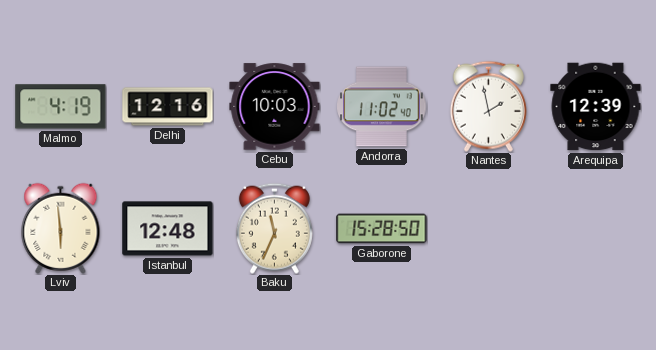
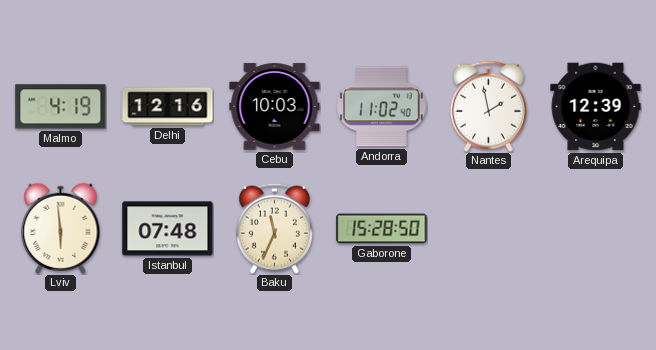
Istanbul: 12:48 -> 07:48
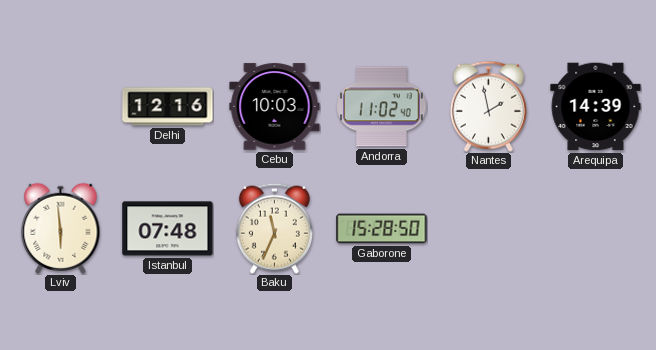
Malmo: 4:19 -> none
Arequipa: 12:39 -> 14:39
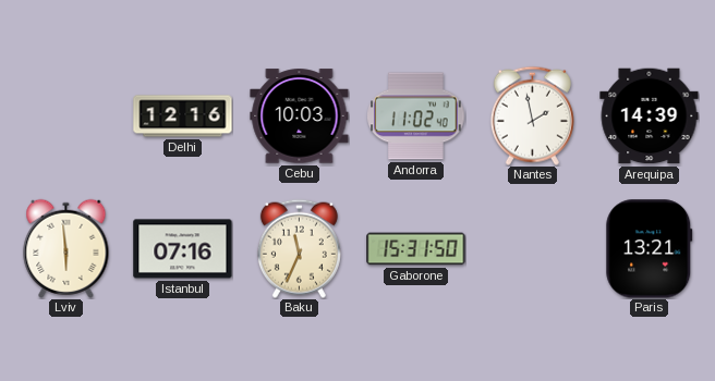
Istanbul: 07:48 -> 07:16
Gaborone: 15:28 -> 15:31
Paris: none -> 13:21
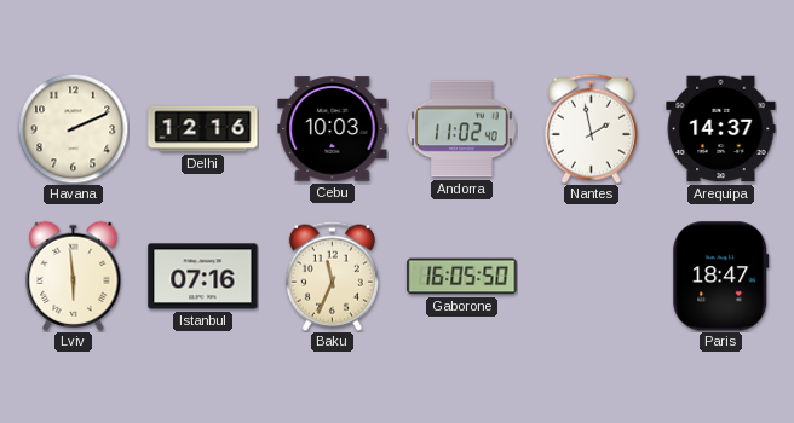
Havana: none -> 2:11
Arequipa: 14:39 -> 14:37
Gaborone: 15:31 -> 16:05
Paris: 13:21 -> 18:47
